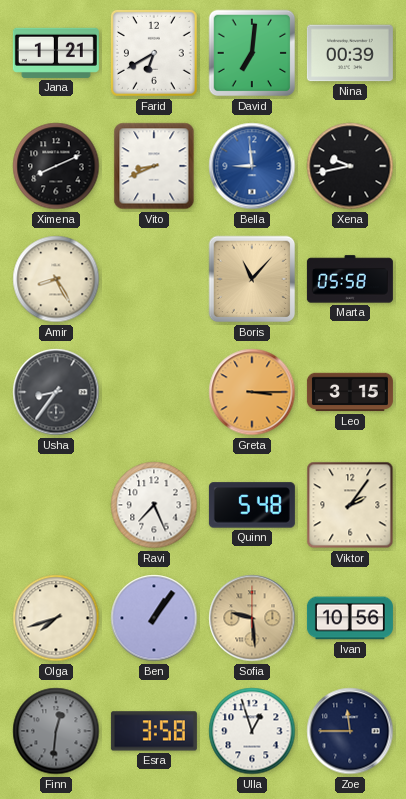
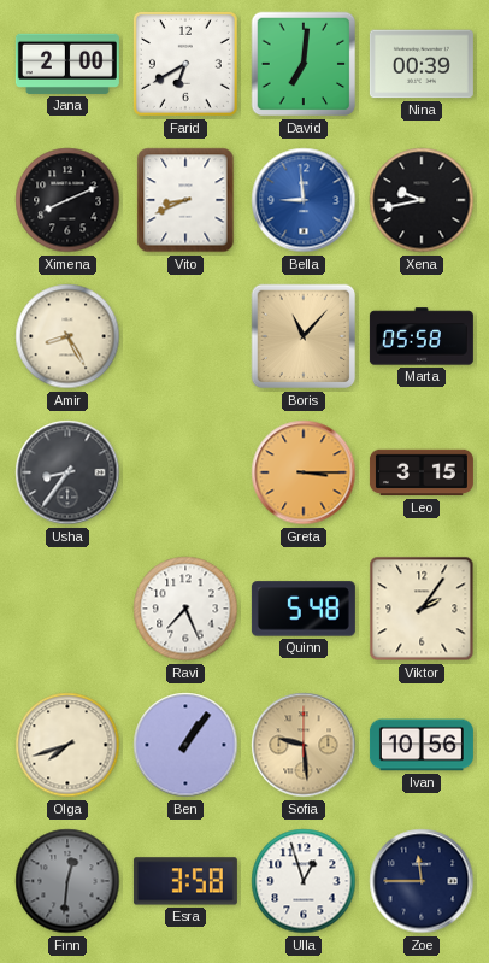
Jana: 1:21 -> 2:00
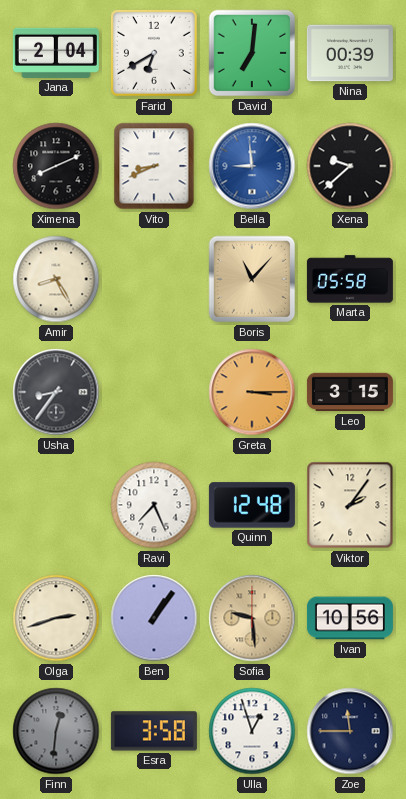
Jana: 2:00 -> 2:04
Xena: 9:43 -> 9:38
Quinn: 5:48 -> 12:48
Olga: 7:42 -> 2:42
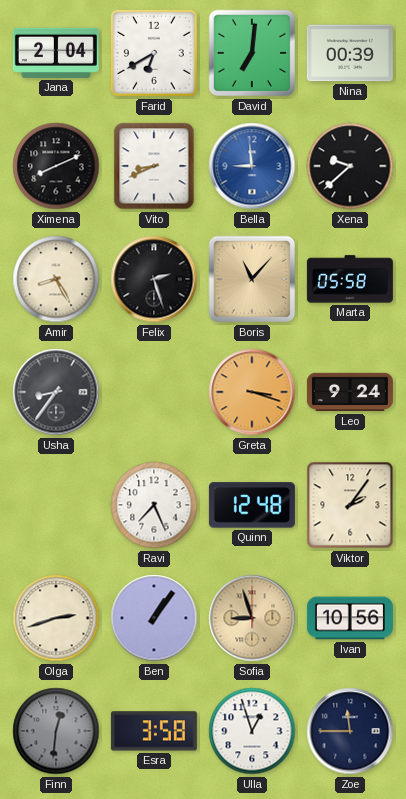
Felix: none -> 2:27
Greta: 3:15 -> 3:18
Leo: 3:15 -> 9:24
Sofia: 9:29 -> 8:57
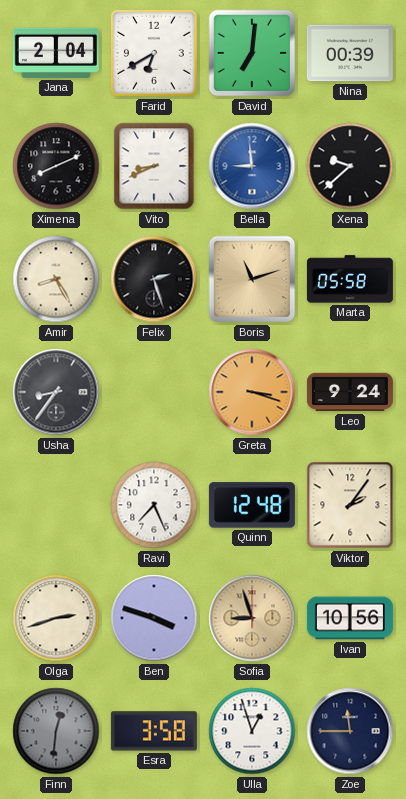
Boris: 11:07 -> 11:12
Ben: 1:06 -> 3:48
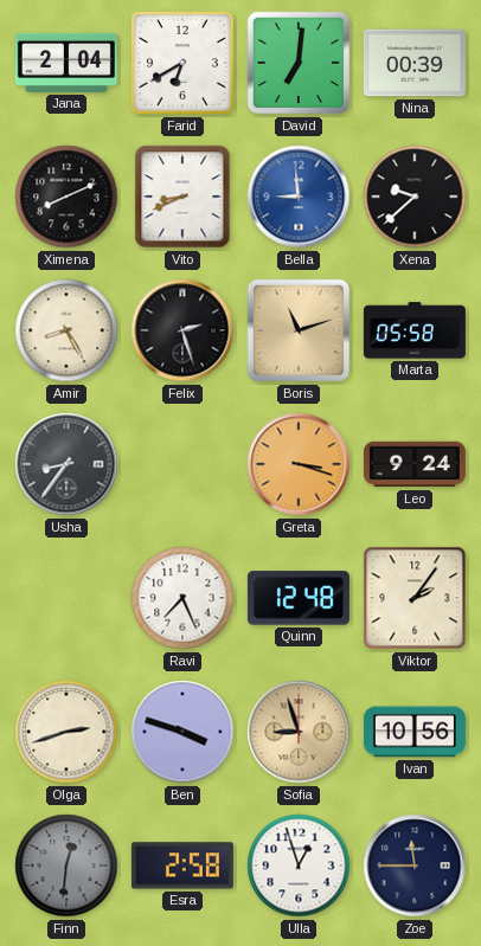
Esra: 3:58 -> 2:58
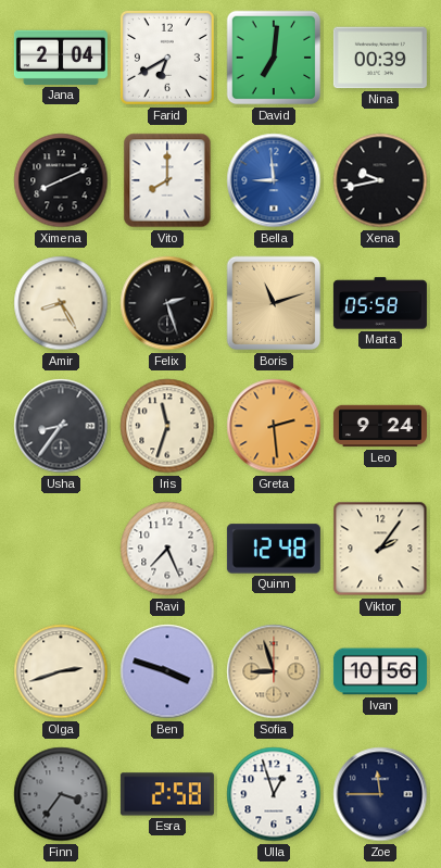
Vito: 8:41 -> 8:00
Xena: 9:38 -> 9:43
Iris: none -> 11:33
Greta: 3:18 -> 2:29
Finn: 12:31 -> 3:36
